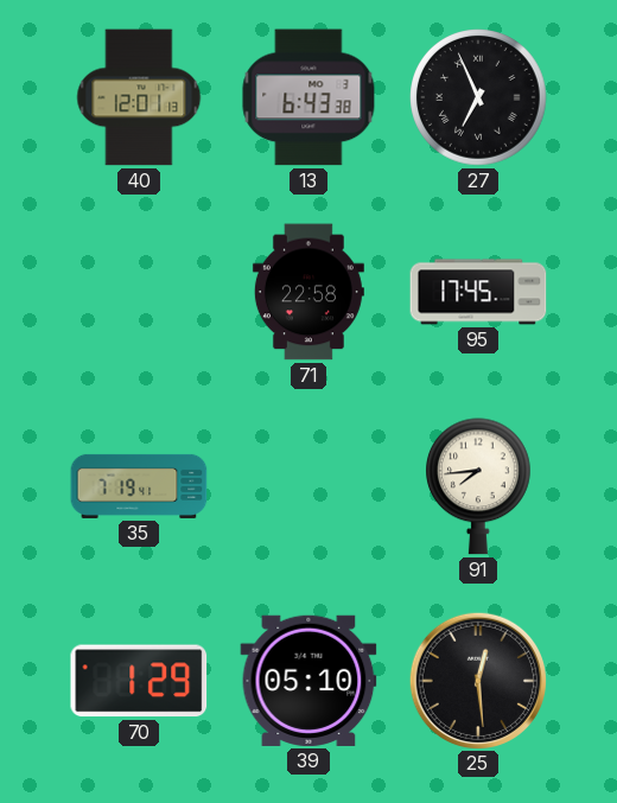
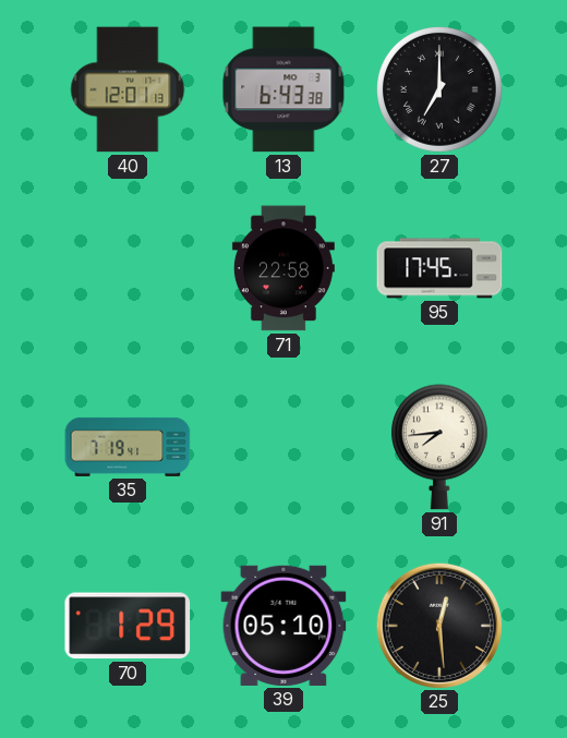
27: 6:56 -> 7:00
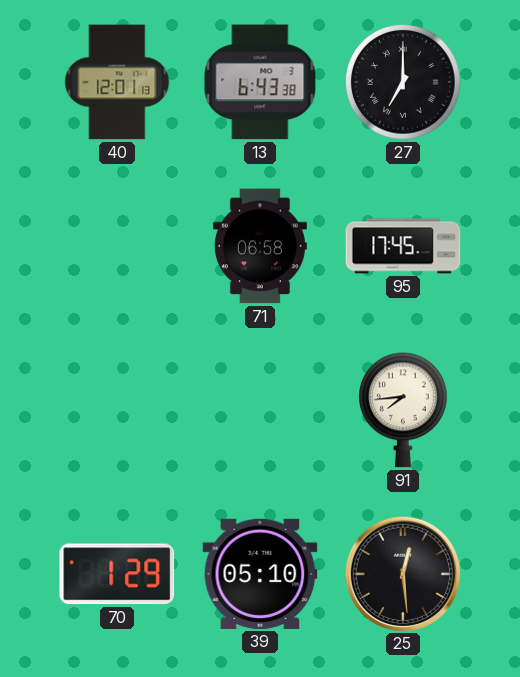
71: 22:58 -> 06:58
35: 7:19 -> none
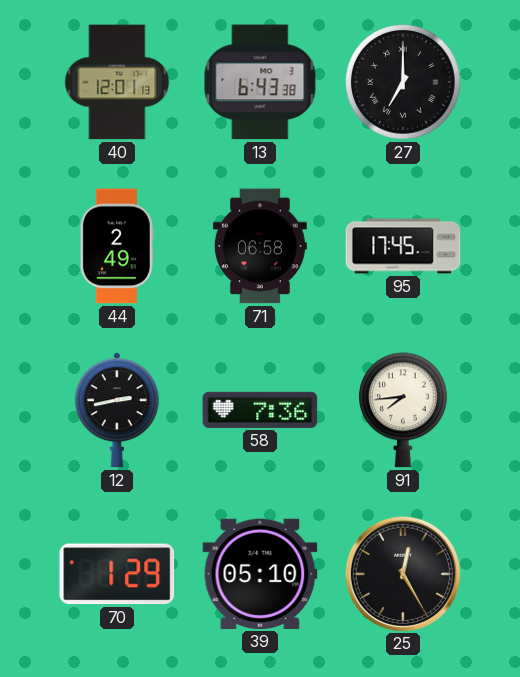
44: none -> 2:49
12: none -> 2:43
58: none -> 7:36
25: 12:29 -> 12:25
